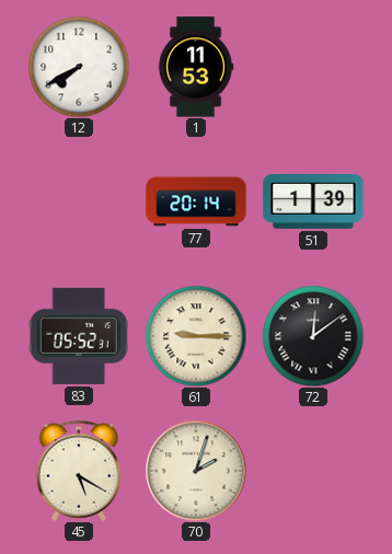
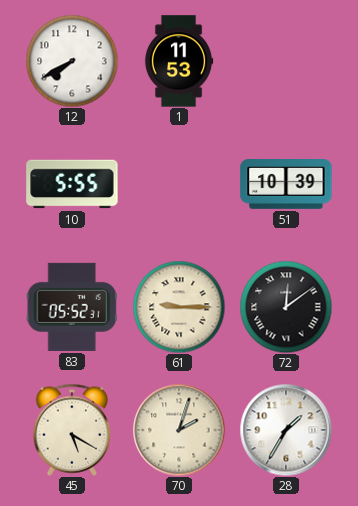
10: none -> 5:55
77: 20:14 -> none
51: 1:39 -> 10:39
28: none -> 1:35
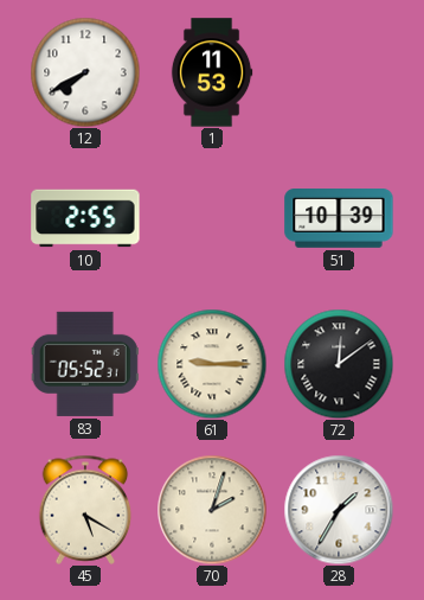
10: 5:55 -> 2:55
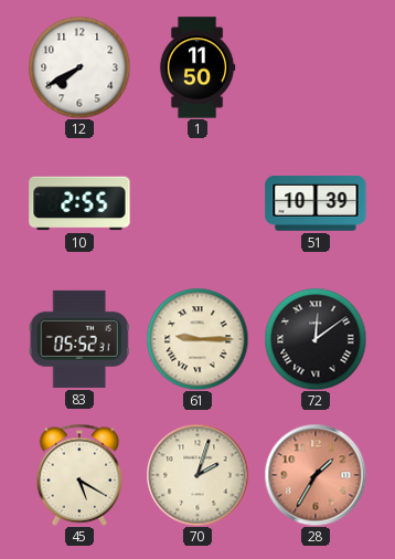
1: 11:53 -> 11:50
28 dial: white -> salmon
